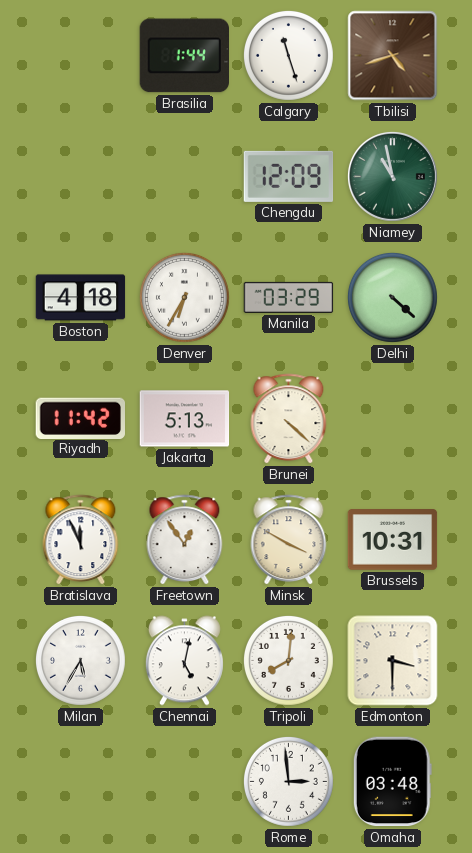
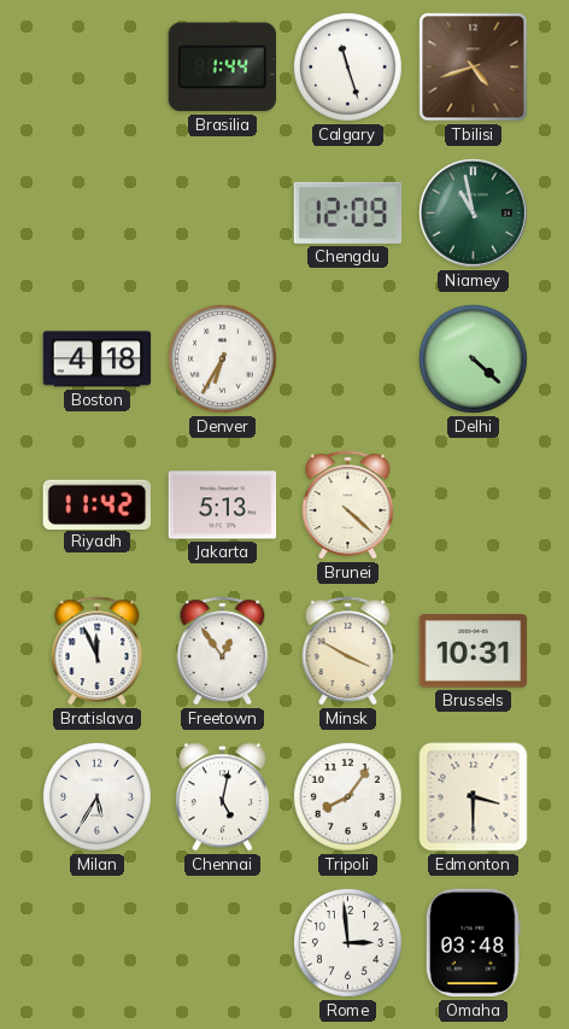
Manila: 03:29 -> none
Tripoli: 8:01 -> 8:06
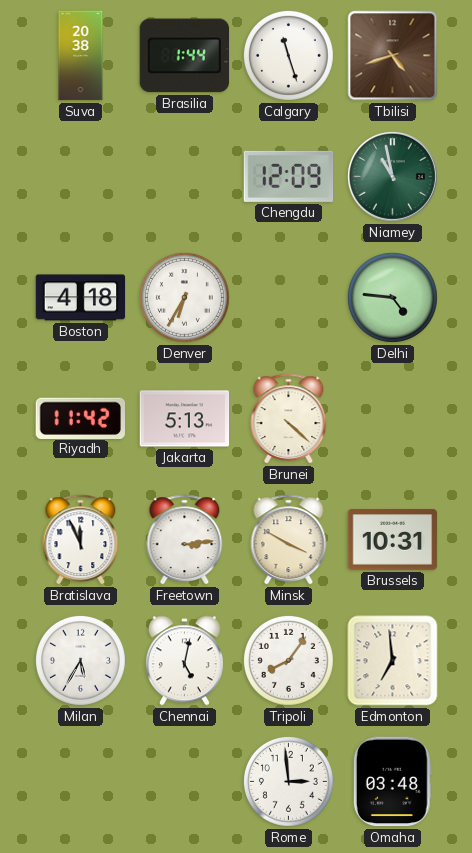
Suva: none -> 20:38
Delhi: 4:22 -> 4:46
Freetown: 12:54 -> 3:14
Edmonton: 3:30 -> 6:59
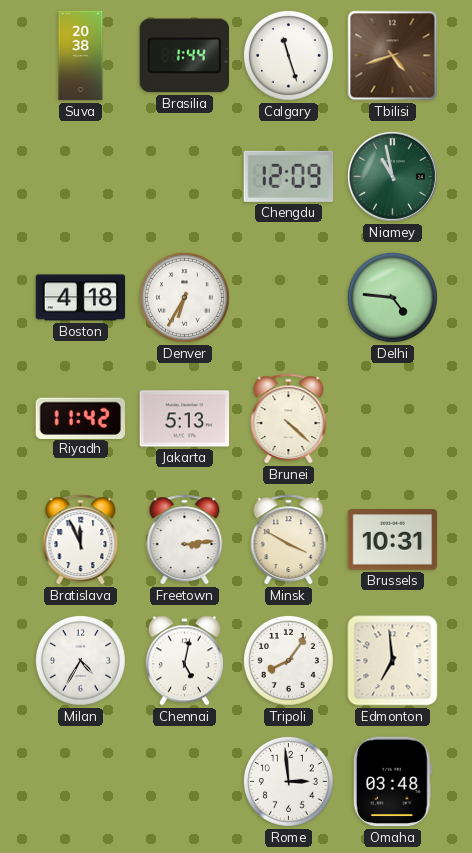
Milan: 5:35 -> 4:35
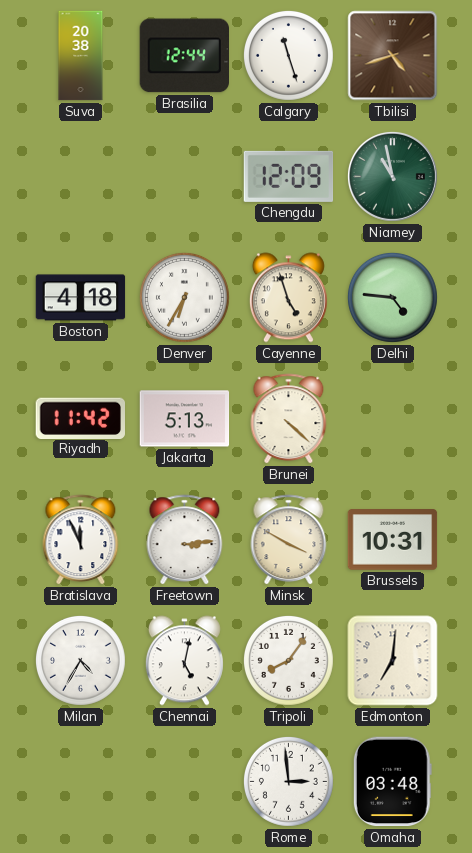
Brasilia: 1:44 -> 12:44
Cayenne: none -> 4:57
Edmonton: 6:59 -> 7:01
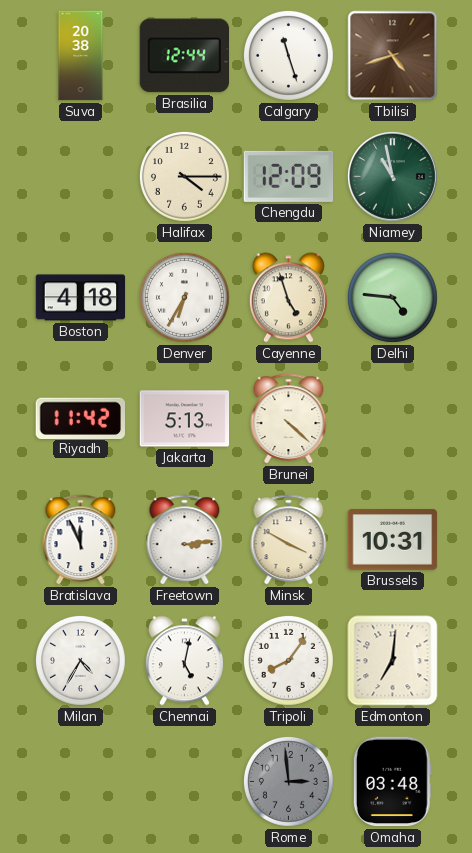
Halifax: none -> 4:15
Rome dial: white -> grey
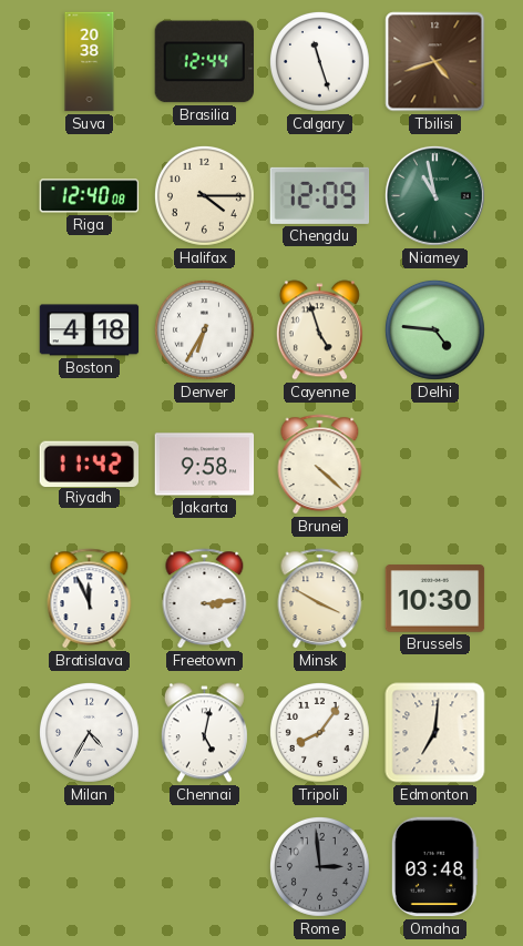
Riga: none -> 12:40
Jakarta: 5:13 -> 9:58
Brussels: 10:31 -> 10:30
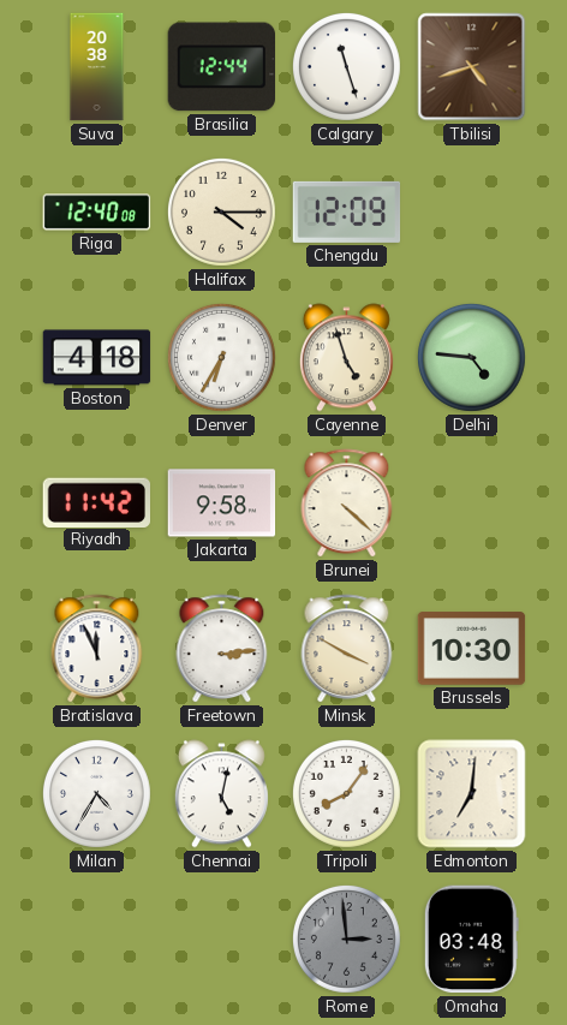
Niamey: 10:58 -> none
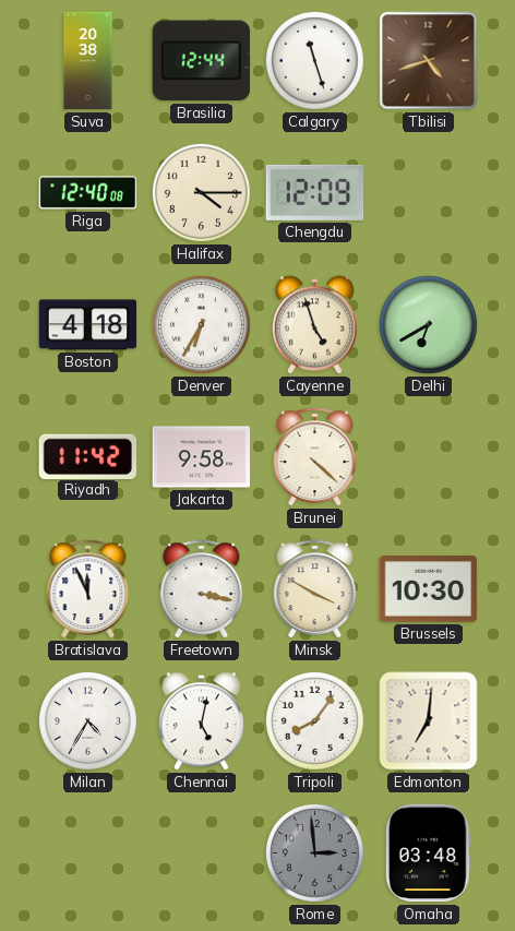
Delhi: 4:46 -> 6:40
Freetown: 3:14 -> 3:17
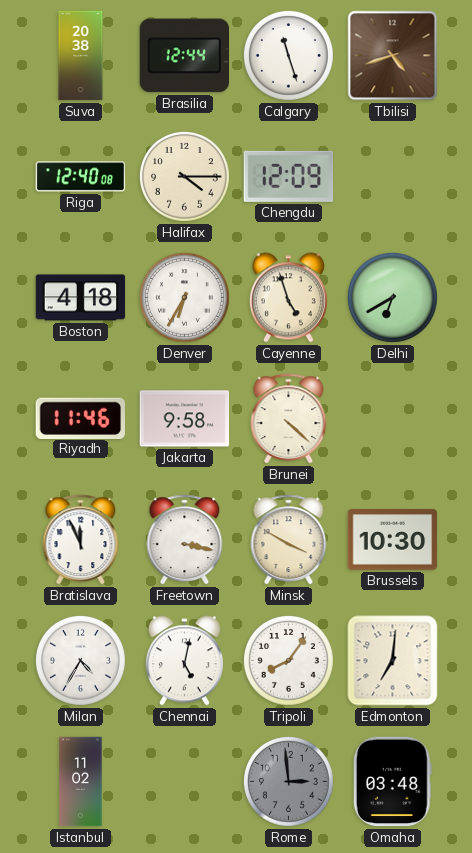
Riyadh: 11:42 -> 11:46
Istanbul: none -> 11:02
